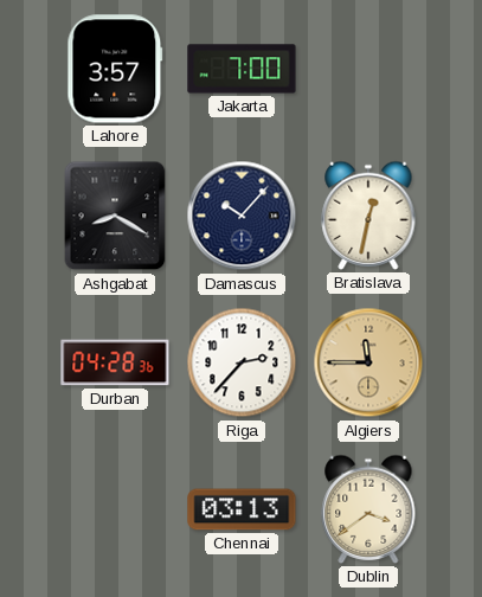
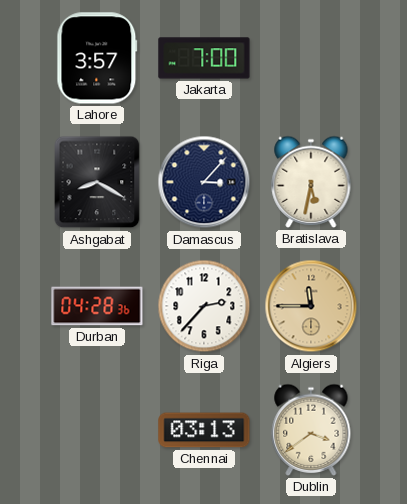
Damascus: 10:07 -> 3:07
Bratislava: 12:32 -> 5:32
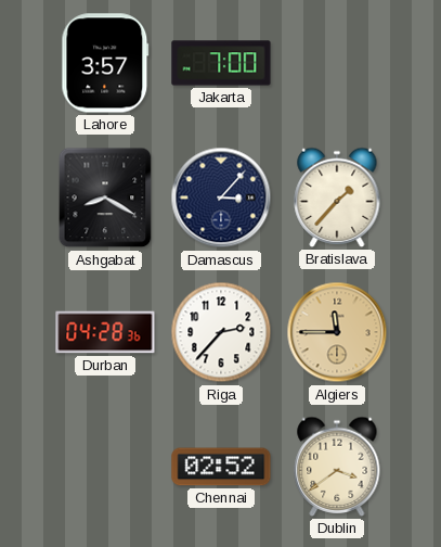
Bratislava: 5:32 -> 1:37
Chennai: 03:13 -> 02:52
